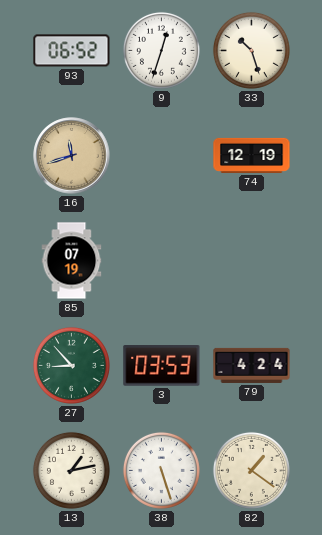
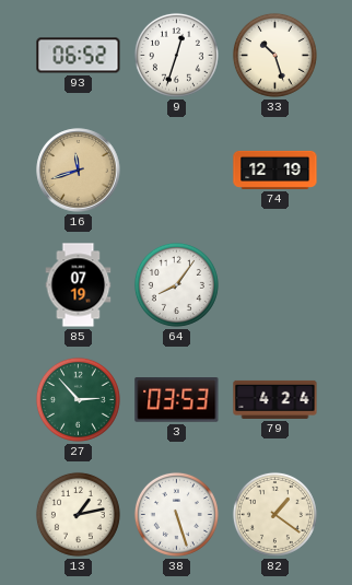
64: none -> 8:06
27: 8:53 -> 2:53
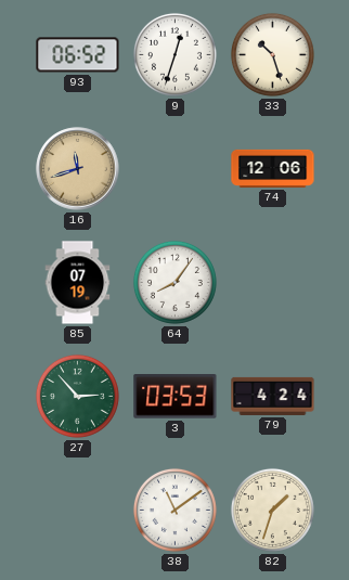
74: 12:19 -> 12:06
13: 1:13 -> none
38: 5:27 -> 11:09
82: 1:21 -> 1:33
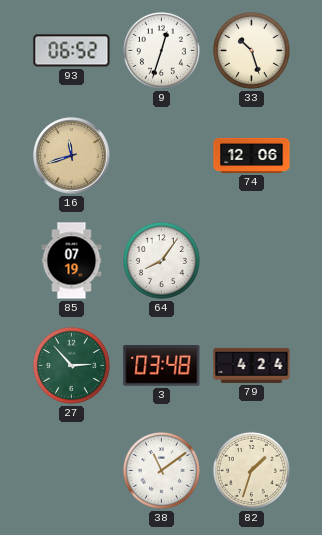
3: 03:53 -> 03:48
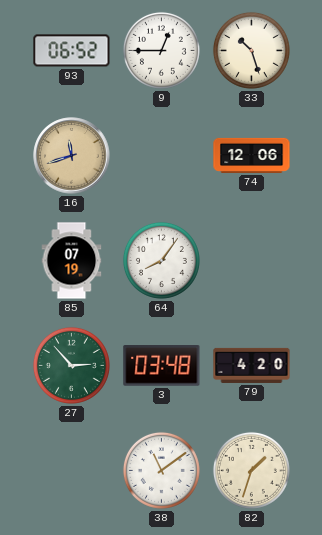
9: 12:33 -> 12:45
79: 4:24 -> 4:20
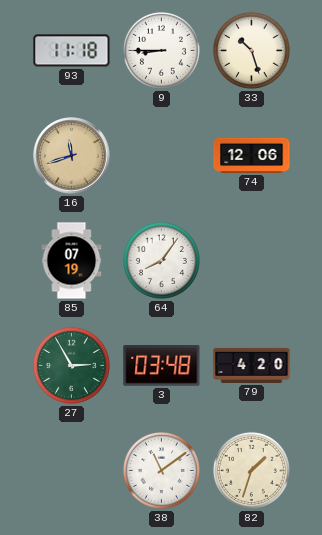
93: 06:52 -> 11:18
9: 12:45 -> 8:45
27: 2:53 -> 2:55
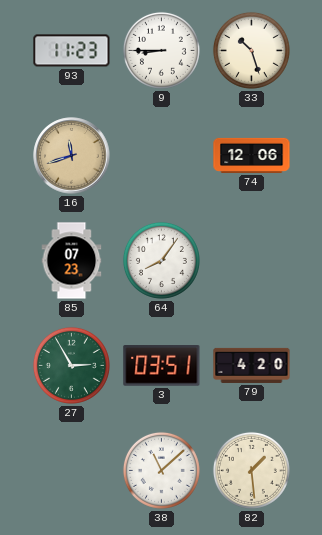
93: 11:18 -> 11:23
85: 07:19 -> 07:23
3: 03:48 -> 03:51
38: 11:09 -> 11:08
82: 1:33 -> 1:29
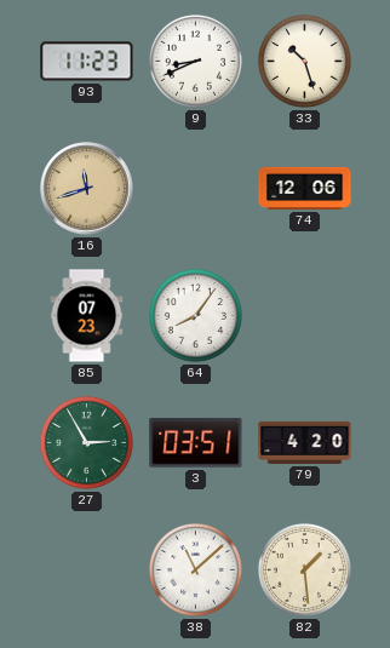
9: 8:45 -> 8:41
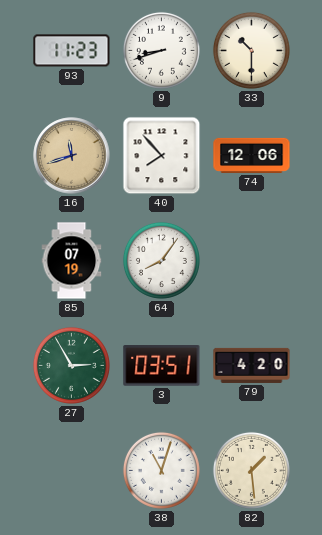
9: 8:41 -> 8:42
33: 10:27 -> 10:30
40: none -> 7:53
85: 07:23 -> 07:19
38: 11:08 -> 11:03
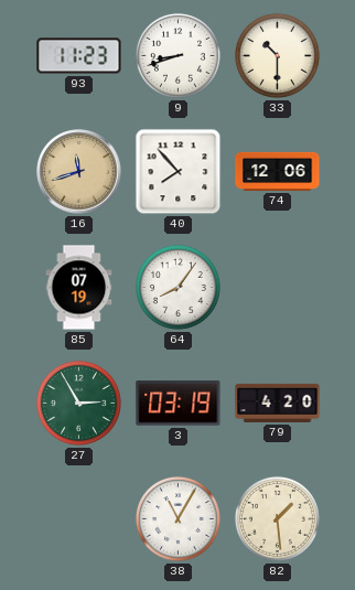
3: 03:51 -> 03:19
38: 11:03 -> 11:05
